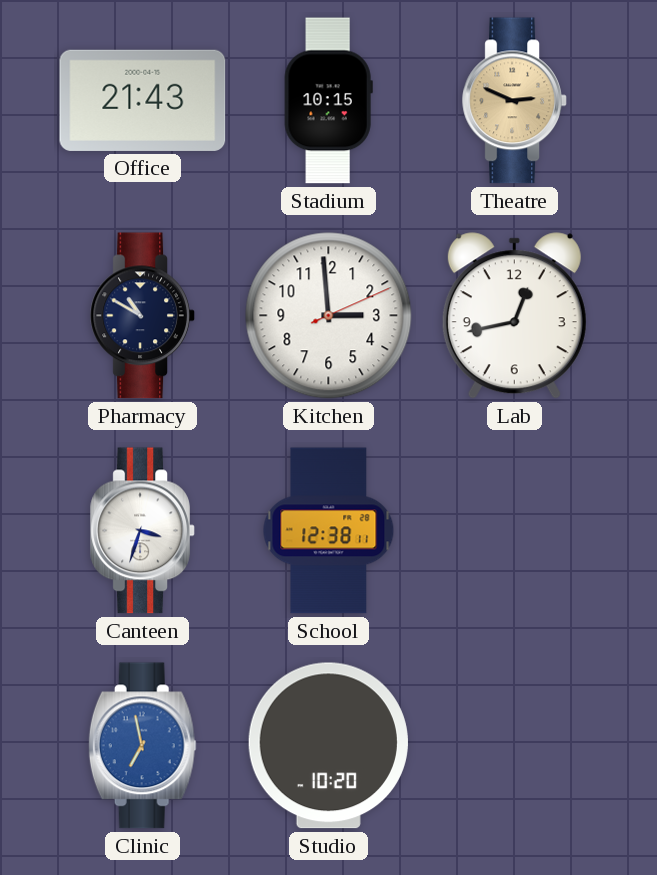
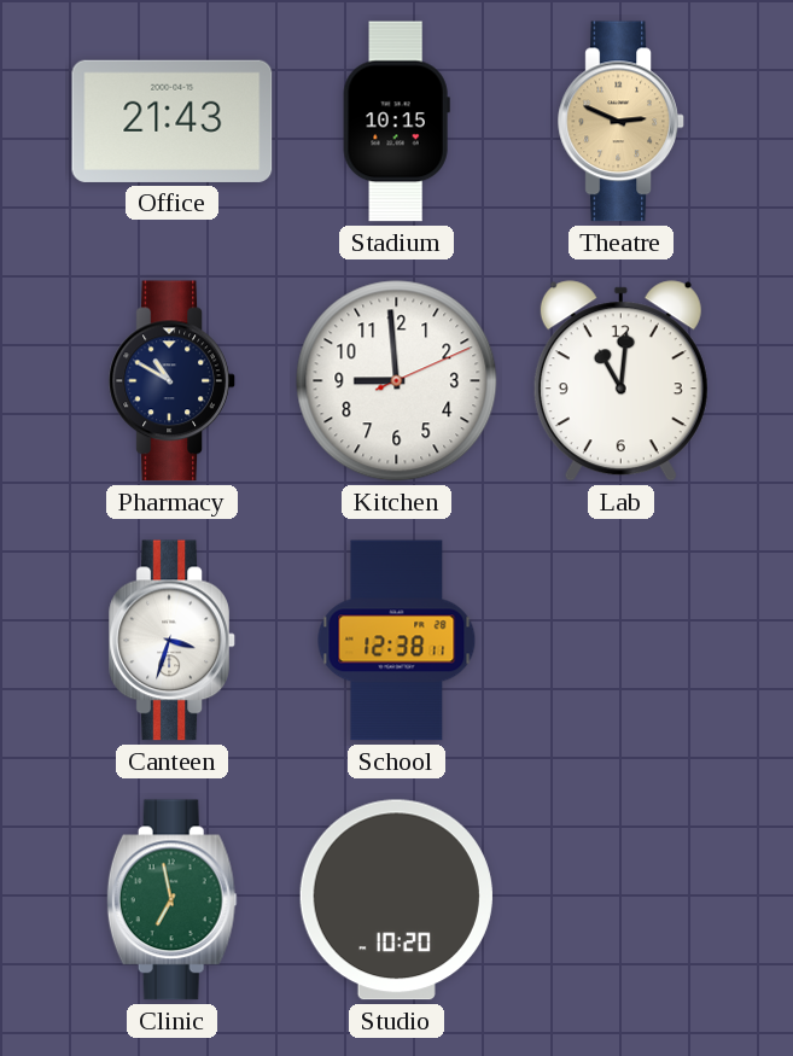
Kitchen: 2:59 -> 8:59
Lab: 12:43 -> 11:01
Clinic dial: blue -> green
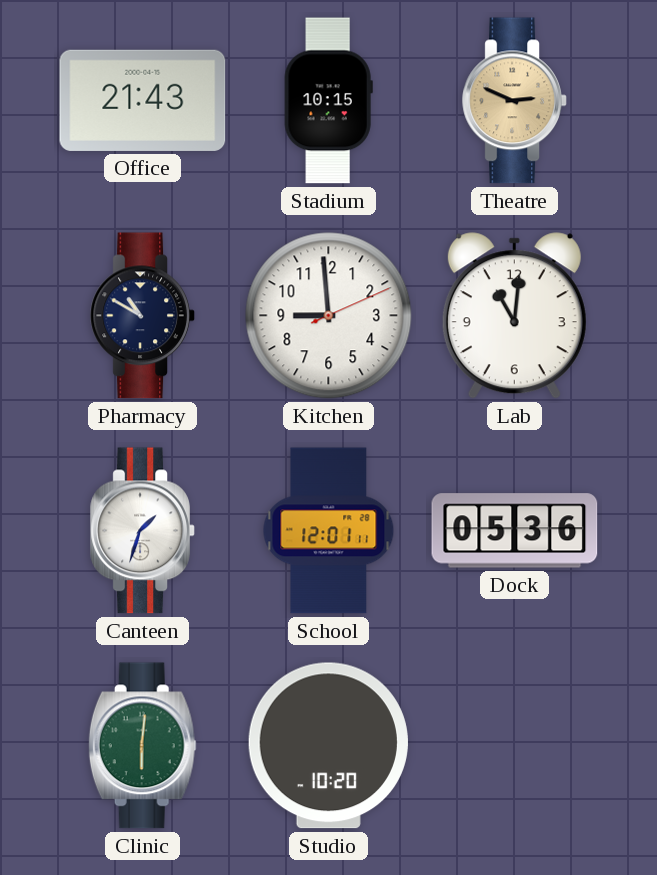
Canteen: 3:33 -> 1:33
School: 12:38 -> 12:01
Dock: none -> 05:36
Clinic: 6:58 -> 6:01
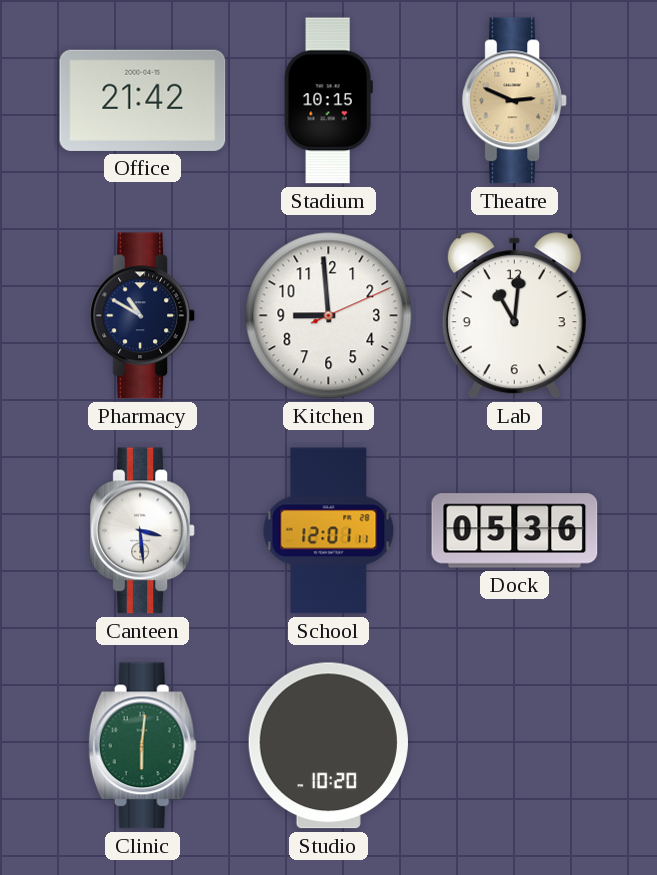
Office: 21:43 -> 21:42
Canteen: 1:33 -> 3:29
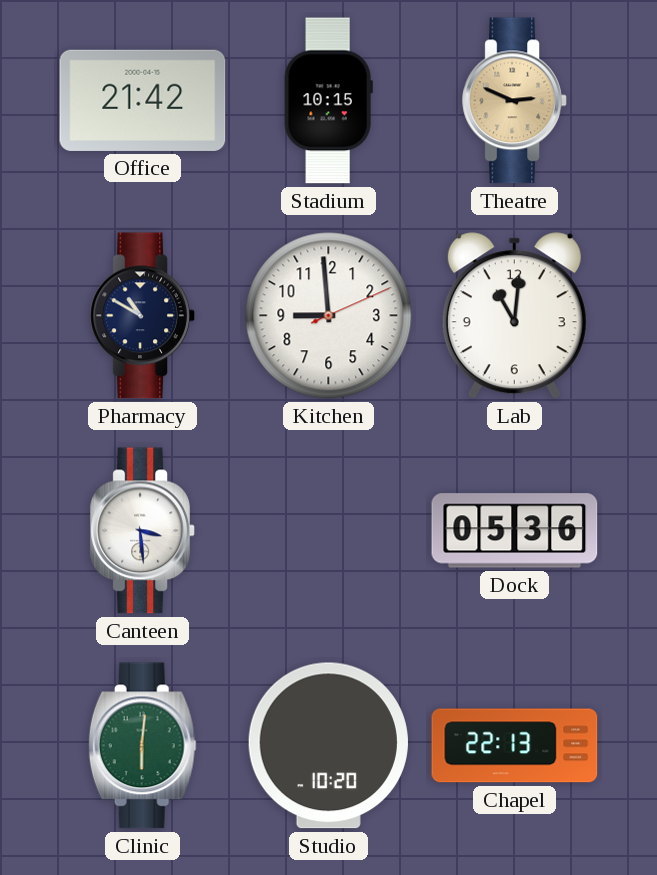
School: 12:01 -> none
Chapel: none -> 22:13
